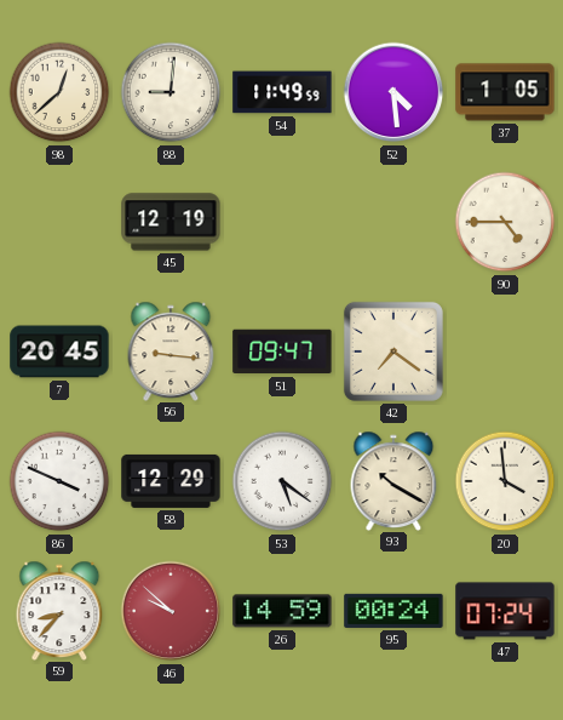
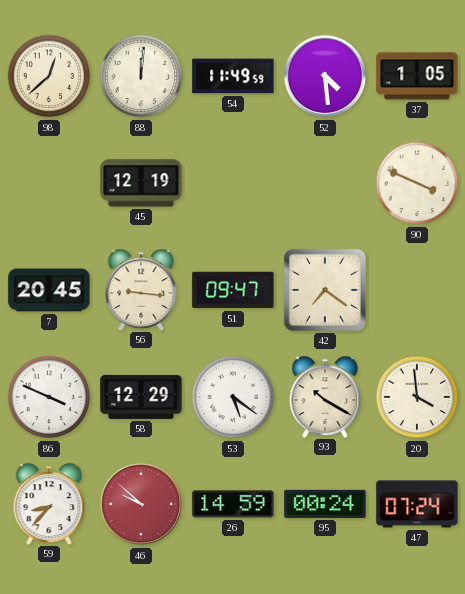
88: 9:01 -> 12:01
90: 4:45 -> 3:49
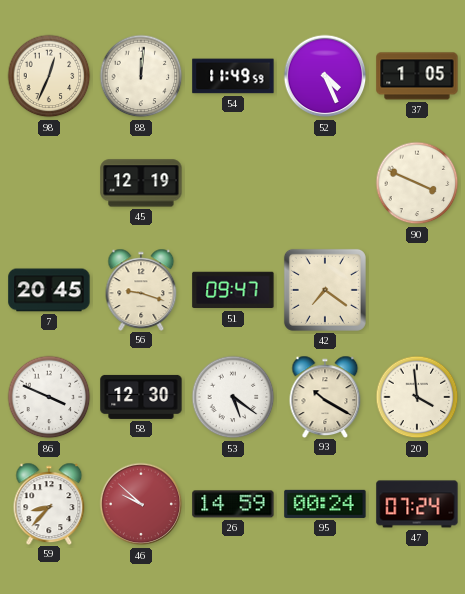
98: 12:38 -> 12:34
52: 4:29 -> 4:26
56: 9:16 -> 9:18
58: 12:29 -> 12:30
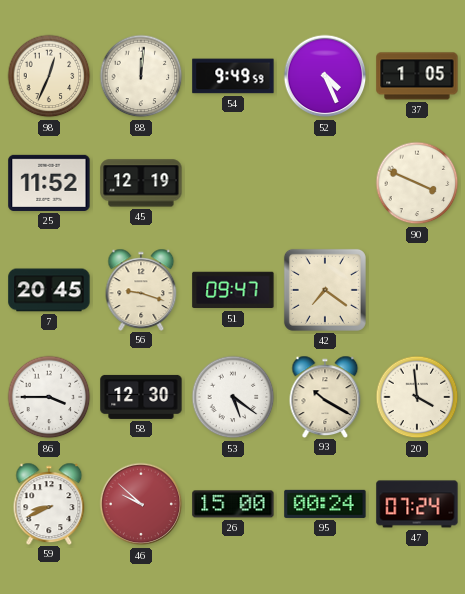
54: 11:49 -> 9:49
25: none -> 11:52
86: 3:49 -> 3:45
59: 8:37 -> 8:41
26: 14:59 -> 15:00
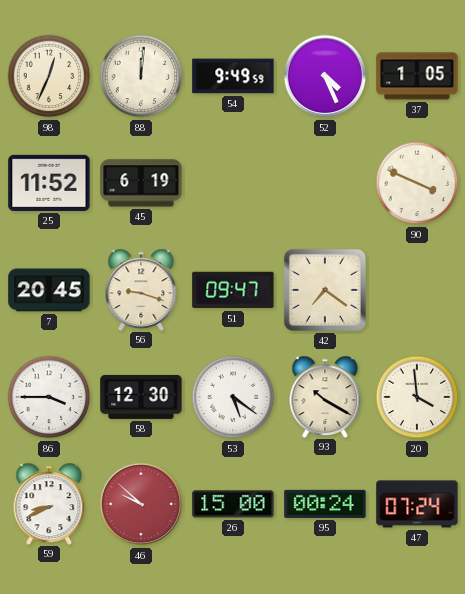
45: 12:19 -> 6:19
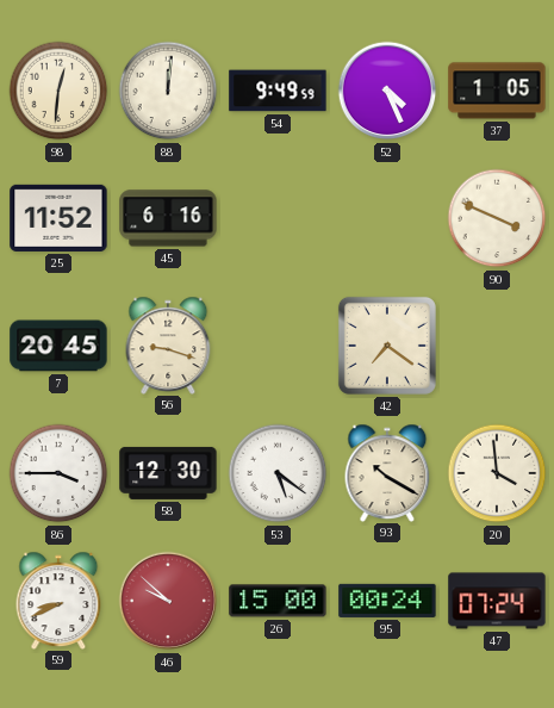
98: 12:34 -> 12:31
45: 6:19 -> 6:16
51: 09:47 -> none
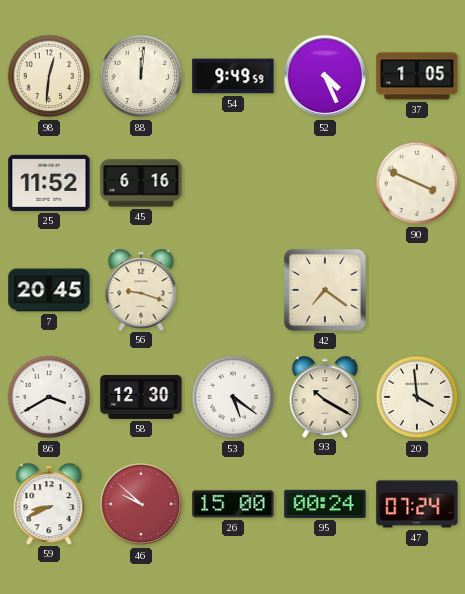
86: 3:45 -> 3:40
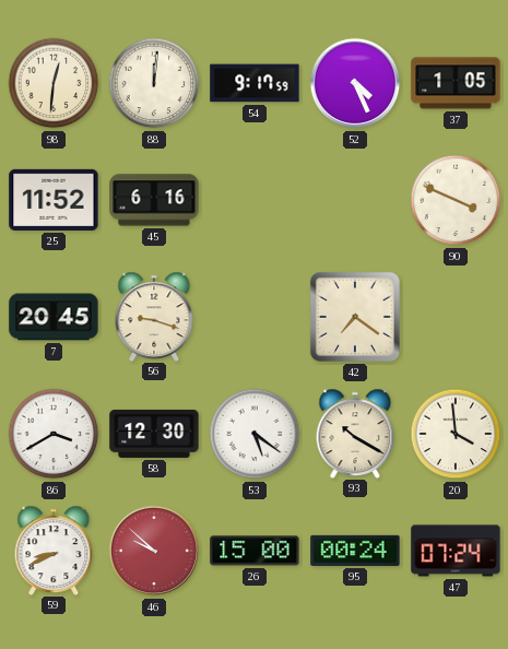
54: 9:49 -> 9:17
